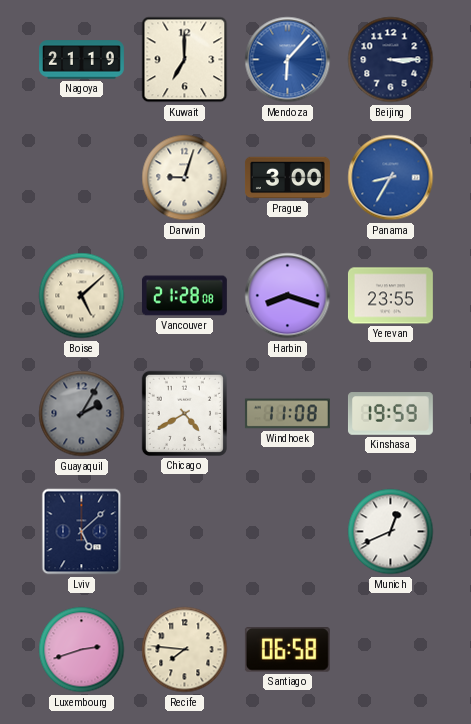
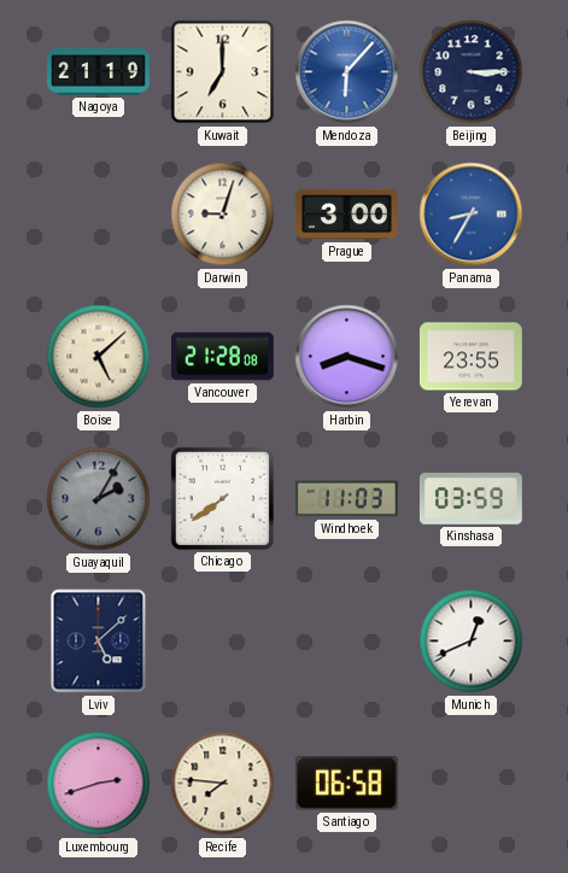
Chicago: 4:40 -> 7:39
Windhoek: 11:08 -> 11:03
Kinshasa: 19:59 -> 03:59
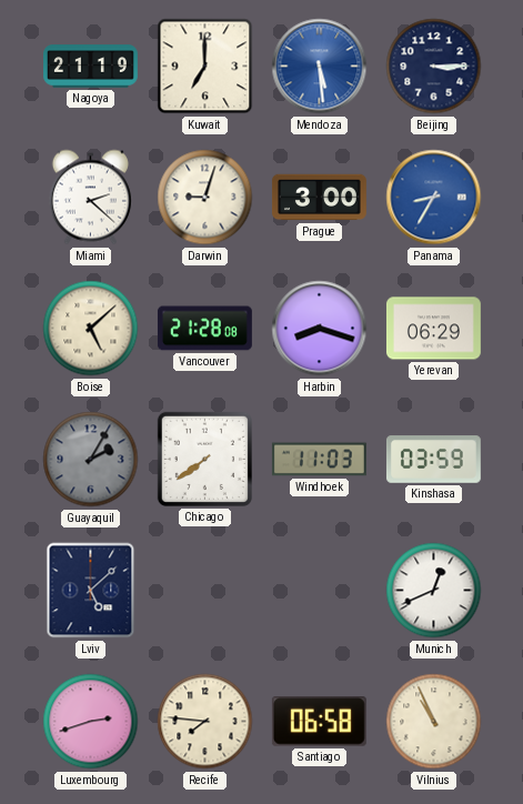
Mendoza: 6:07 -> 5:29
Miami: none -> 2:22
Yerevan: 23:55 -> 06:29
Vilnius: none -> 10:56
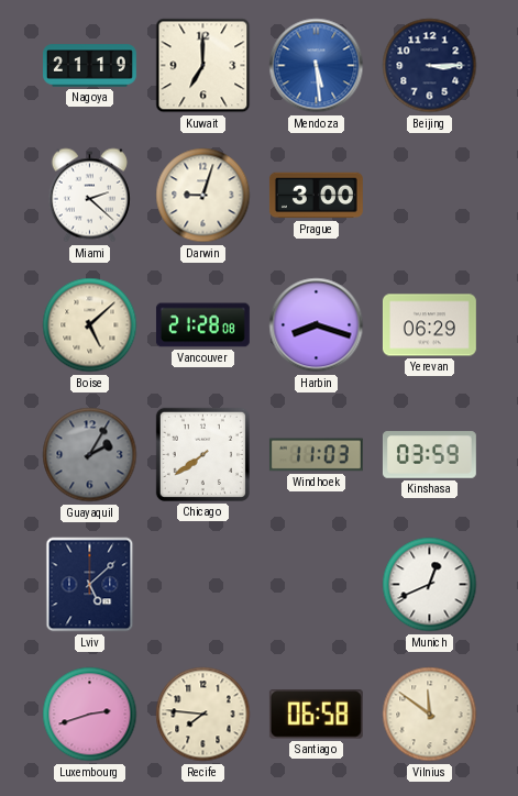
Panama: 8:35 -> none
Vilnius: 10:56 -> 11:51
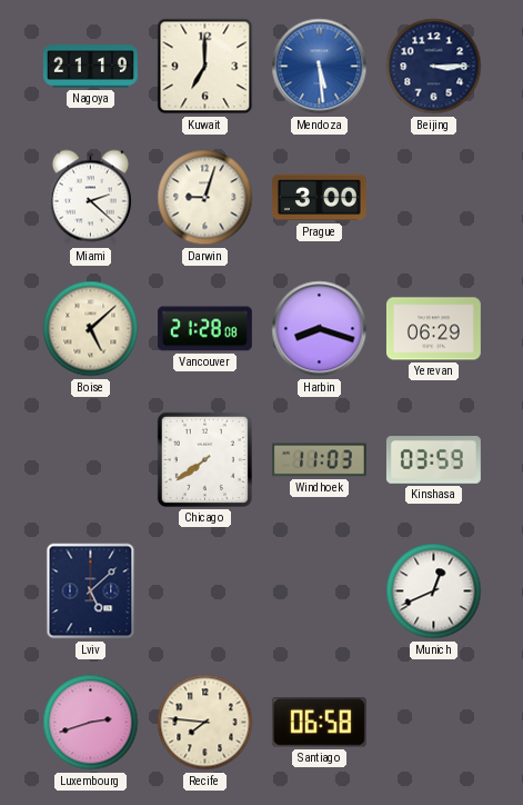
Guayaquil: 2:05 -> none
Vilnius: 11:51 -> none
